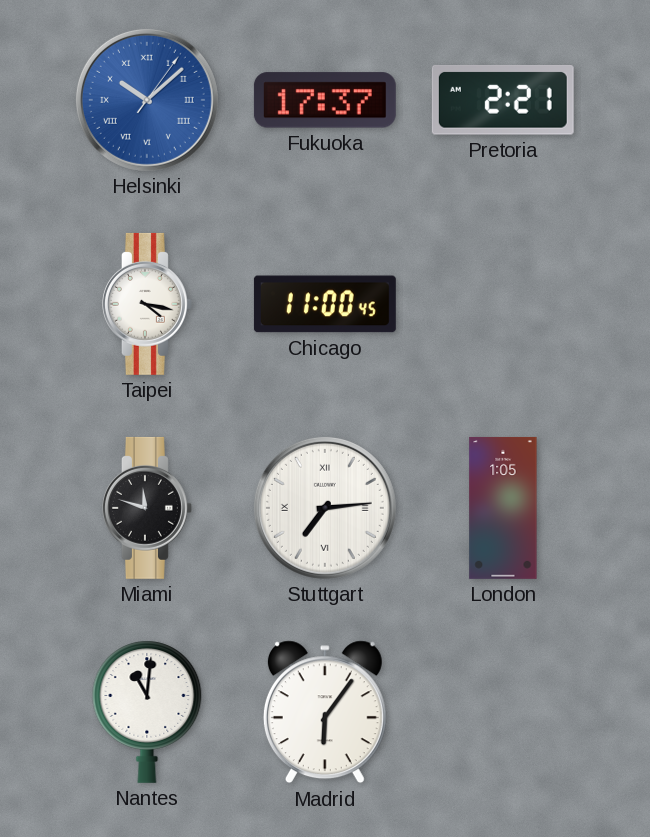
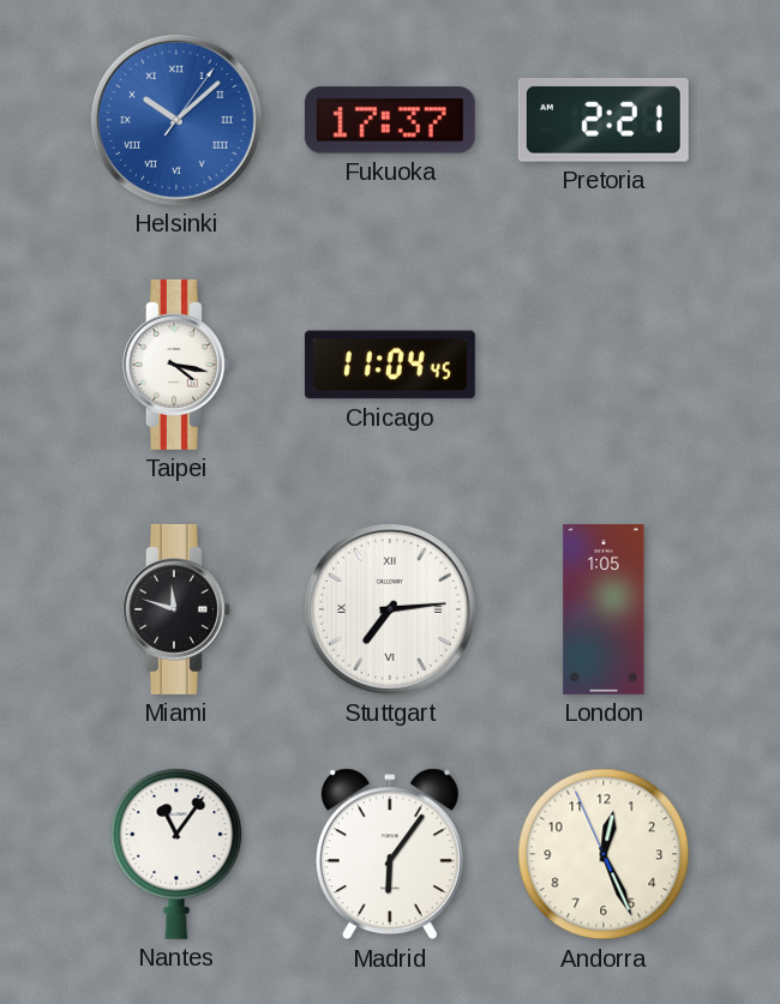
Chicago: 11:00 -> 11:04
Nantes: 11:01 -> 11:06
Andorra: none -> 12:25
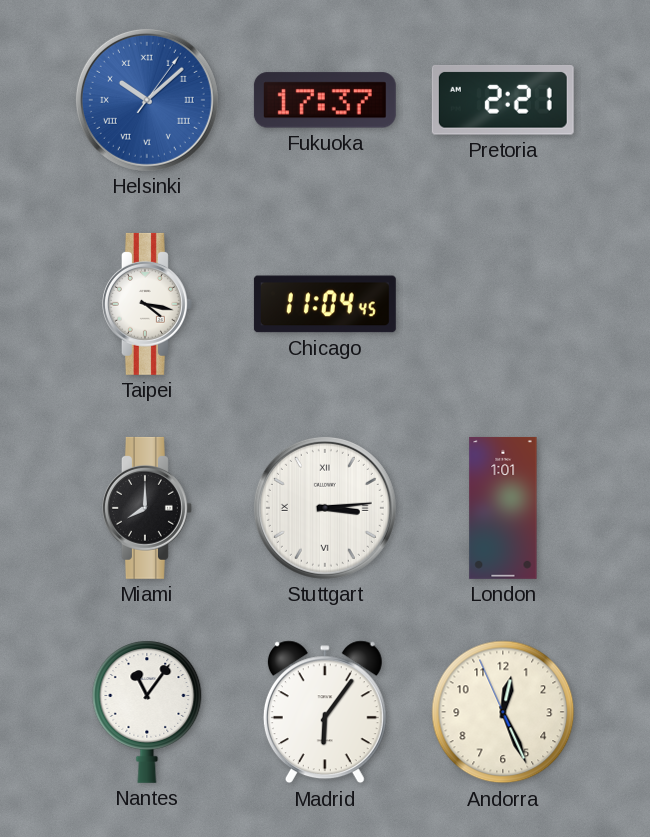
Miami: 11:48 -> 8:00
Stuttgart: 7:14 -> 3:14
London: 1:05 -> 1:01
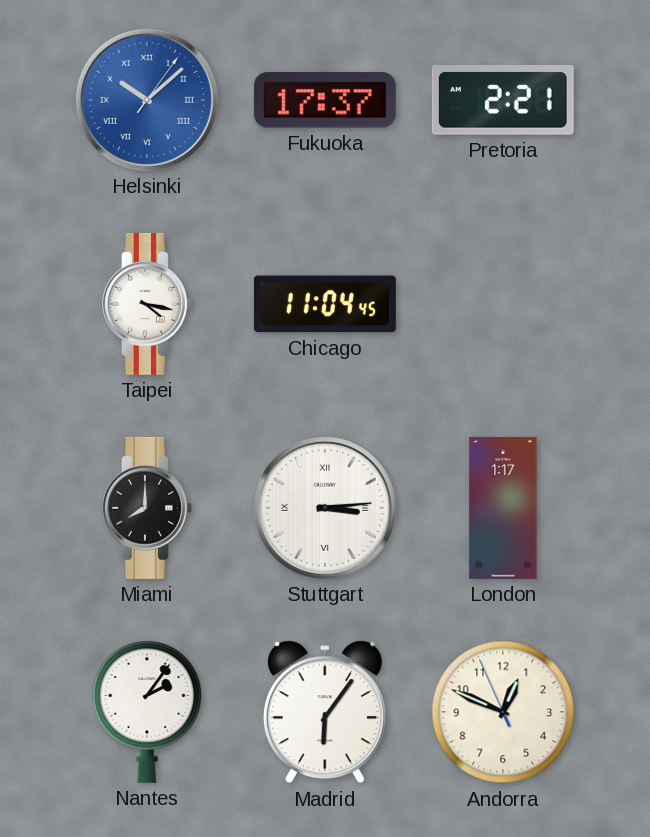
London: 1:01 -> 1:17
Nantes: 11:06 -> 2:06
Andorra: 12:25 -> 12:48
